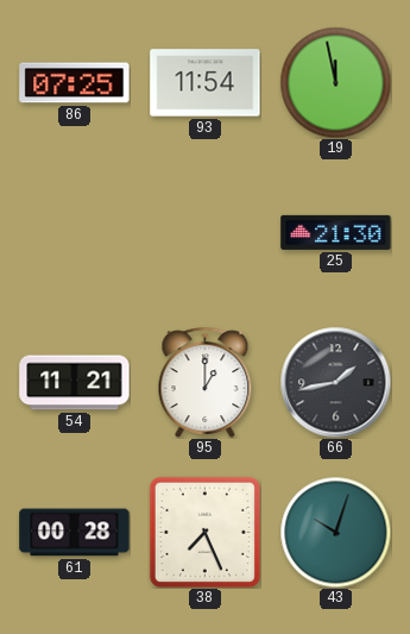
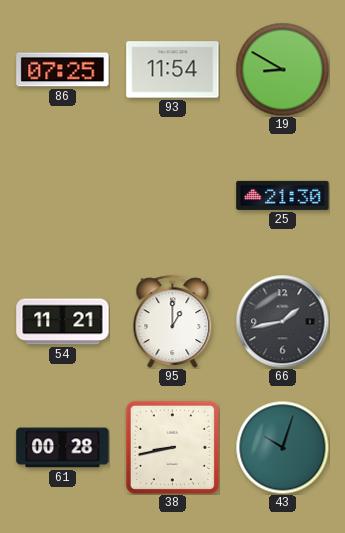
19: 11:58 -> 8:50
38: 7:26 -> 8:43
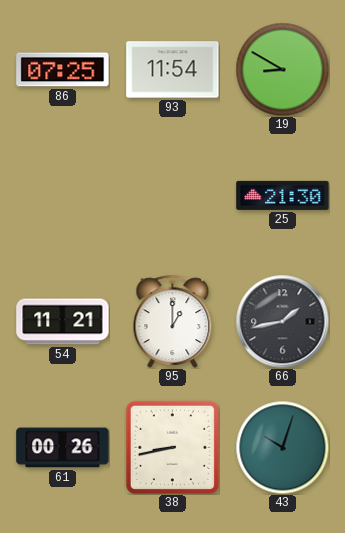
61: 00:28 -> 00:26
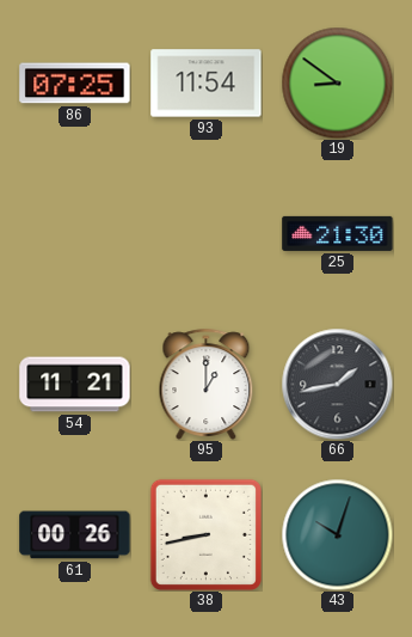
19: 8:50 -> 8:51
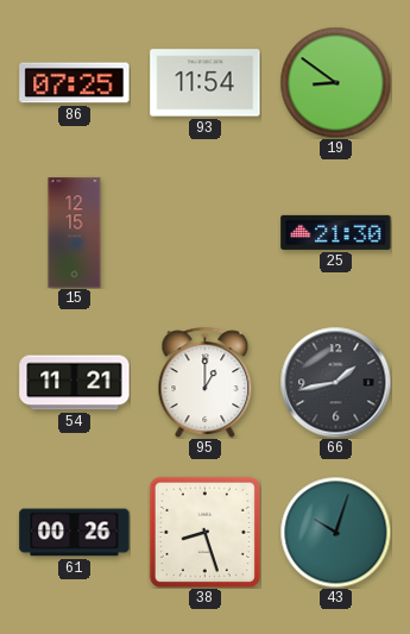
15: none -> 12:15
38: 8:43 -> 8:27
